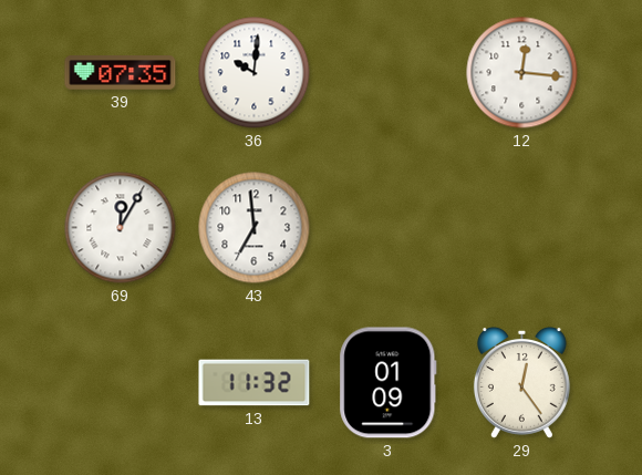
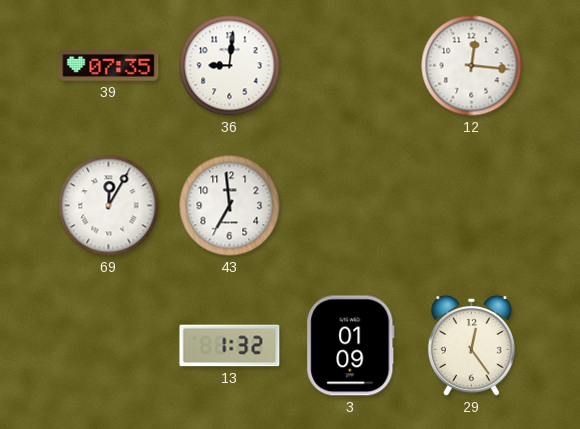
36: 10:01 -> 9:01
13: 11:32 -> 1:32
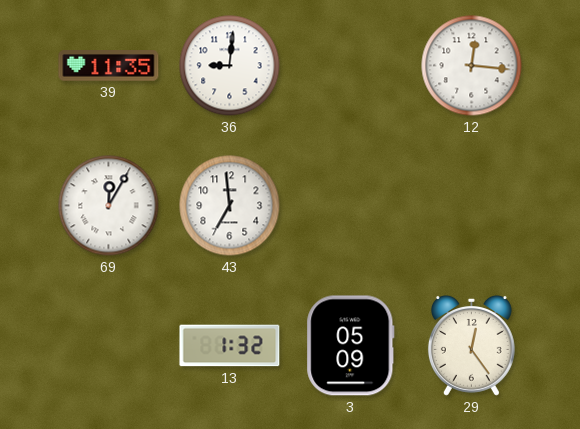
39: 07:35 -> 11:35
3: 01:09 -> 05:09
